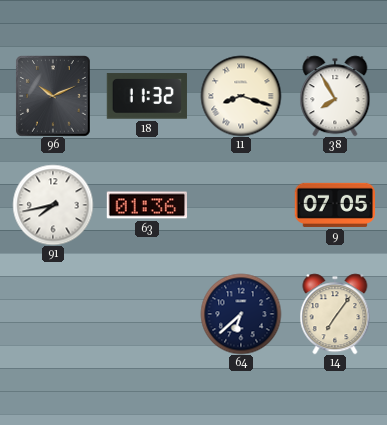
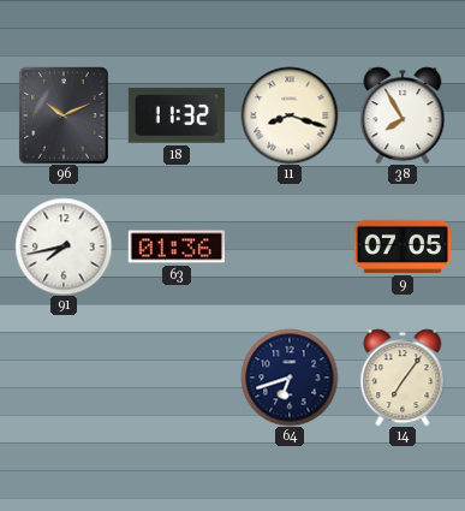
64: 6:38 -> 6:42
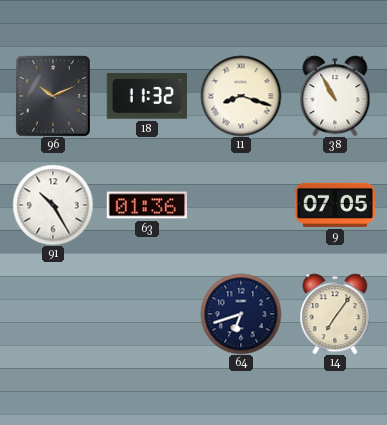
38: 7:55 -> 10:55
91: 7:43 -> 10:25
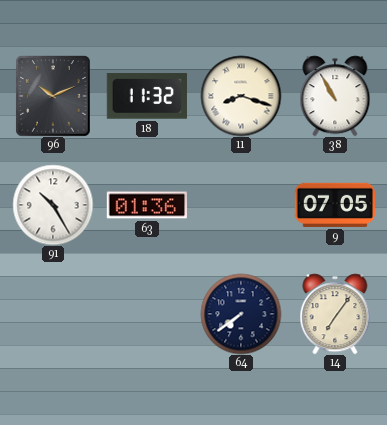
64: 6:42 -> 7:39
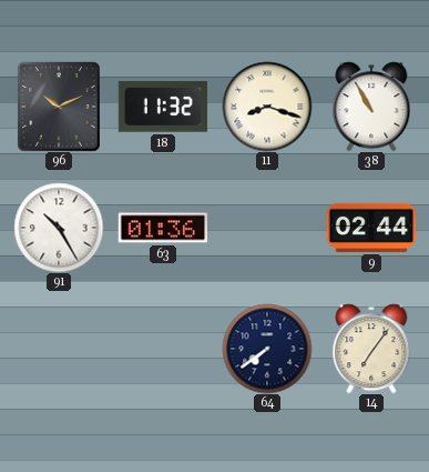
9: 07:05 -> 02:44
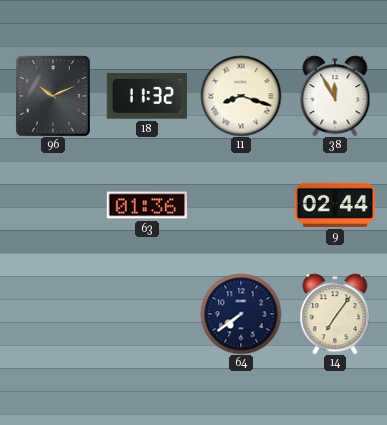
38: 10:55 -> 11:55
91: 10:25 -> none
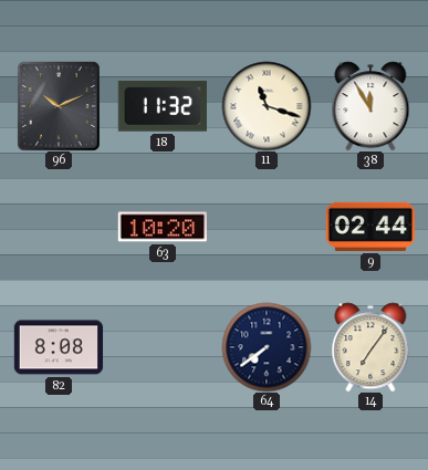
11: 8:18 -> 11:18
63: 01:36 -> 10:20
82: none -> 8:08
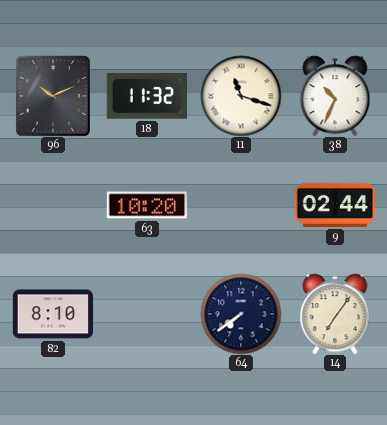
38: 11:55 -> 10:34
82: 8:08 -> 8:10
